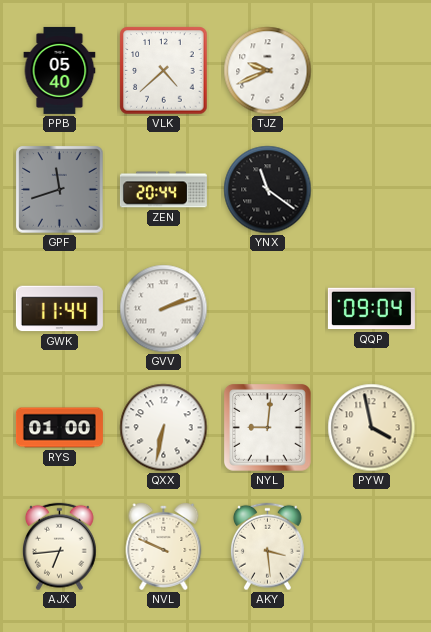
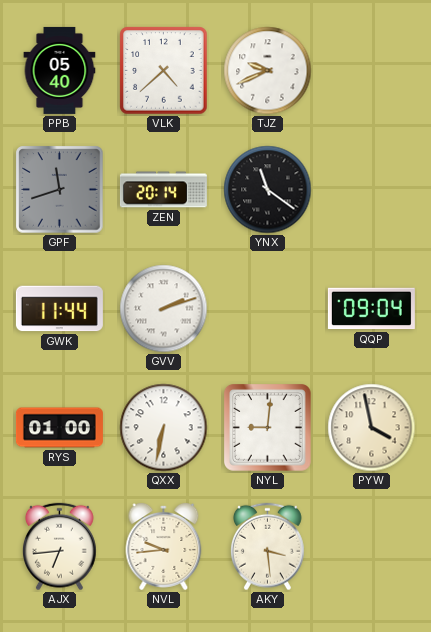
ZEN: 20:44 -> 20:14
NVL: 9:49 -> 9:44
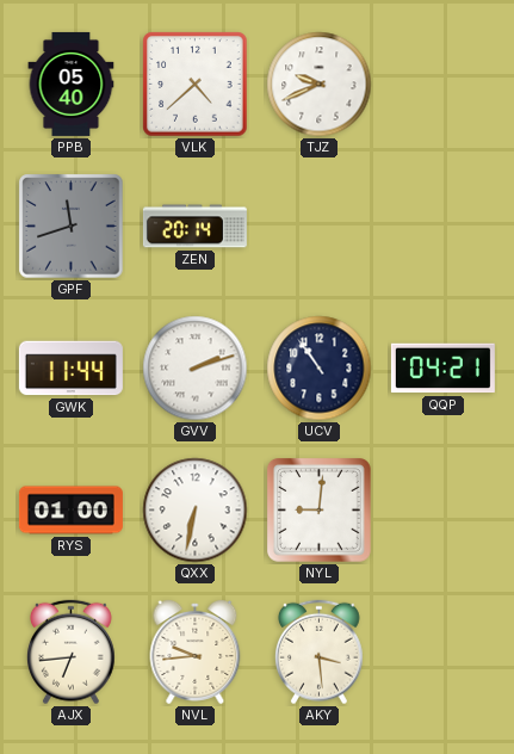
YNX: 11:21 -> none
UCV: none -> 10:54
QQP: 09:04 -> 04:21
PYW: 3:58 -> none
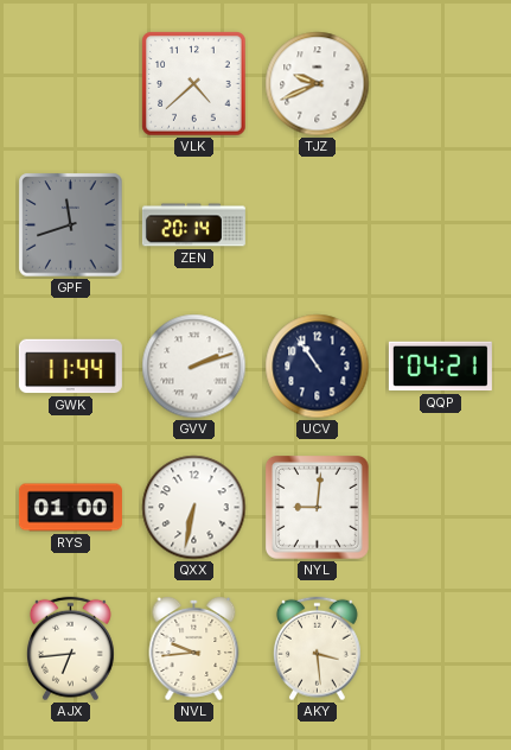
PPB: 05:40 -> none
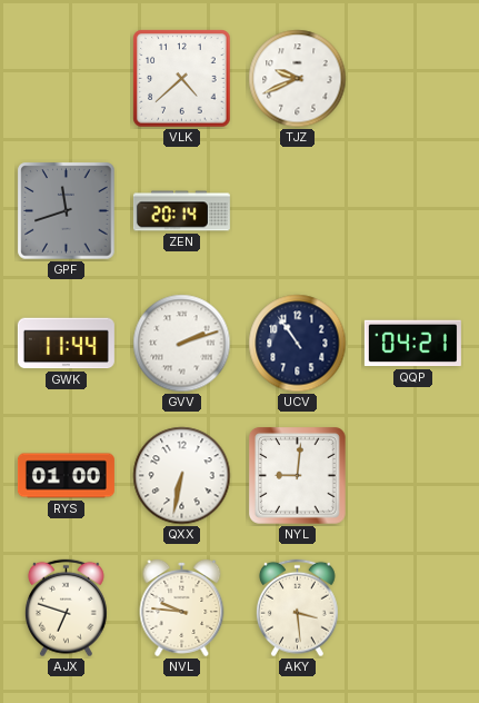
AJX: 6:44 -> 6:48
NVL: 9:44 -> 9:46
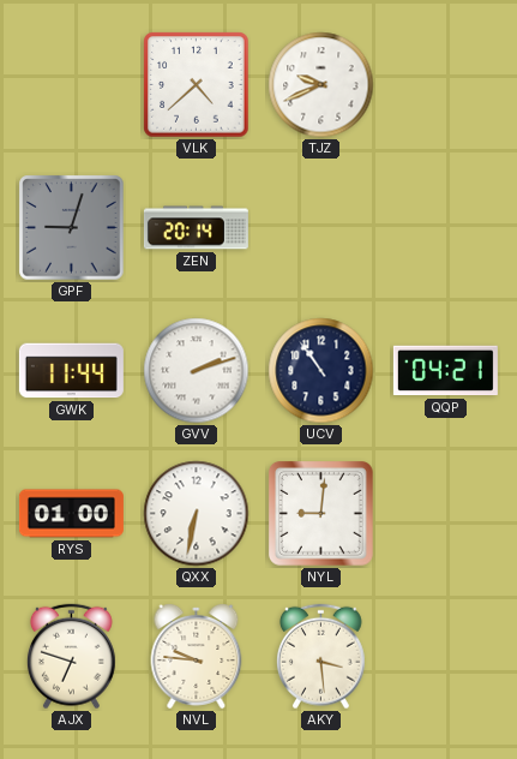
GPF: 11:42 -> 9:03
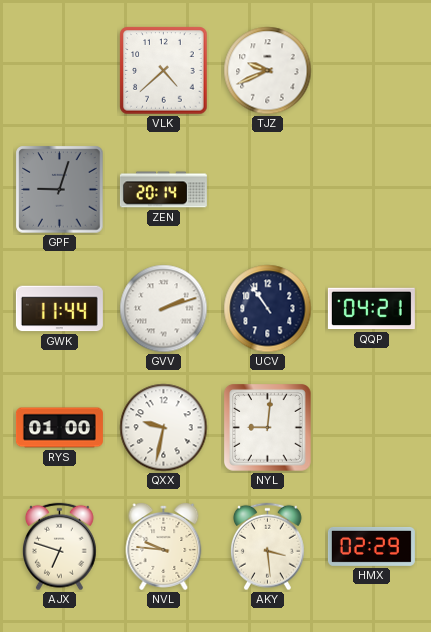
QXX: 6:32 -> 9:32
HMX: none -> 02:29
